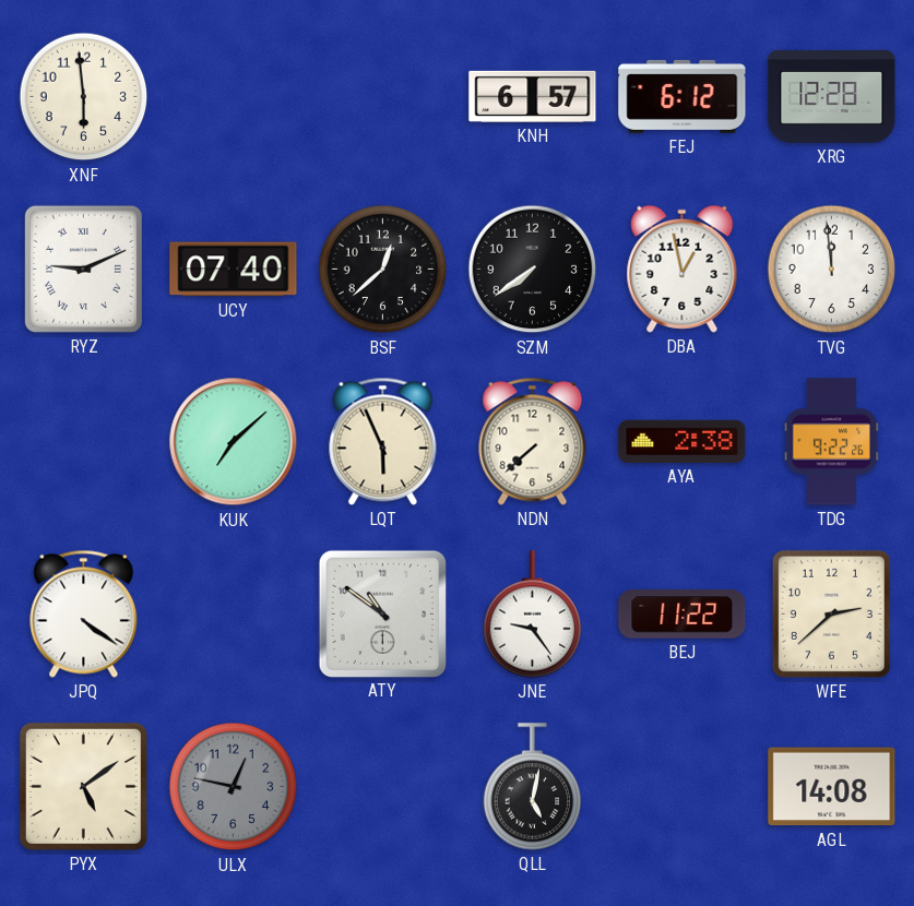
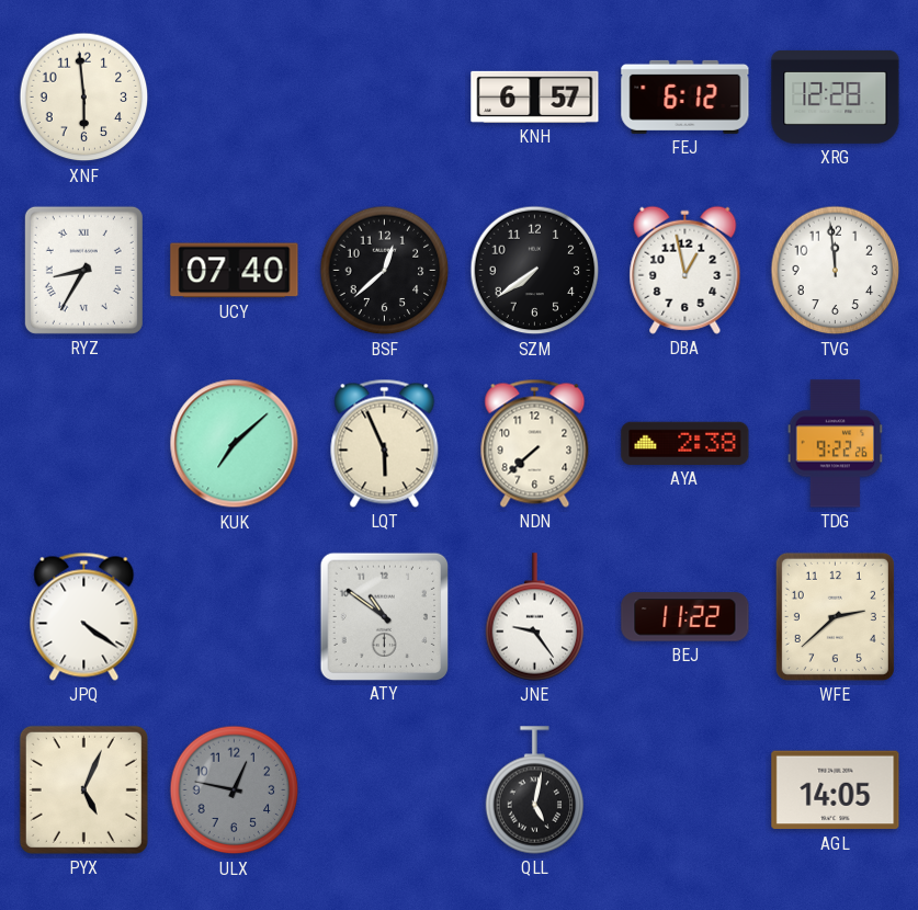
RYZ: 9:11 -> 8:35
PYX: 5:09 -> 5:04
AGL: 14:08 -> 14:05
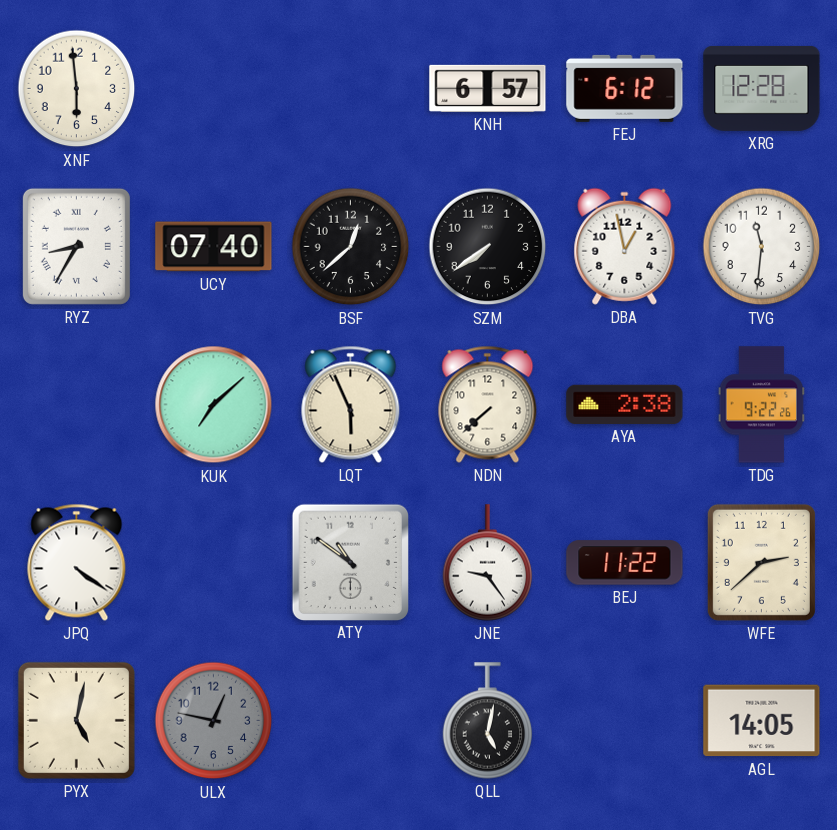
TVG: 11:59 -> 11:31
PYX: 5:04 -> 5:02
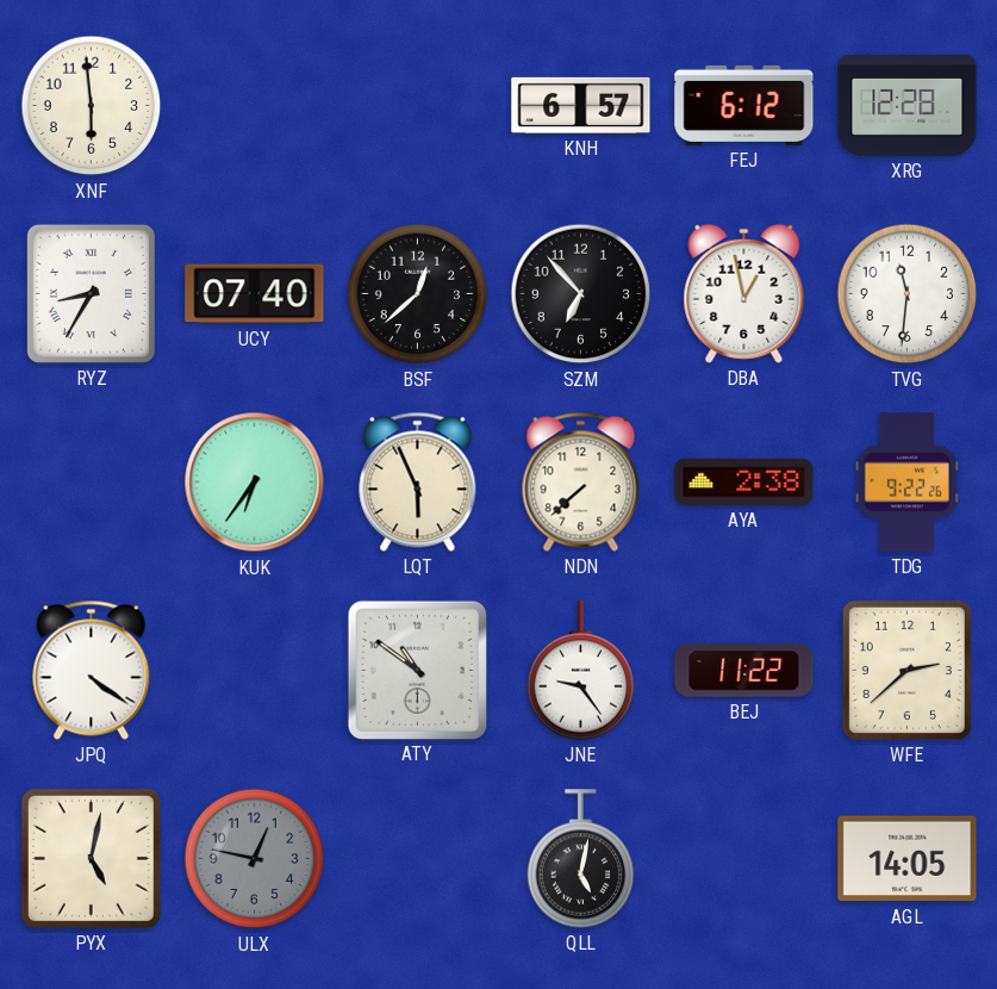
SZM: 7:39 -> 6:53
KUK: 7:08 -> 6:36
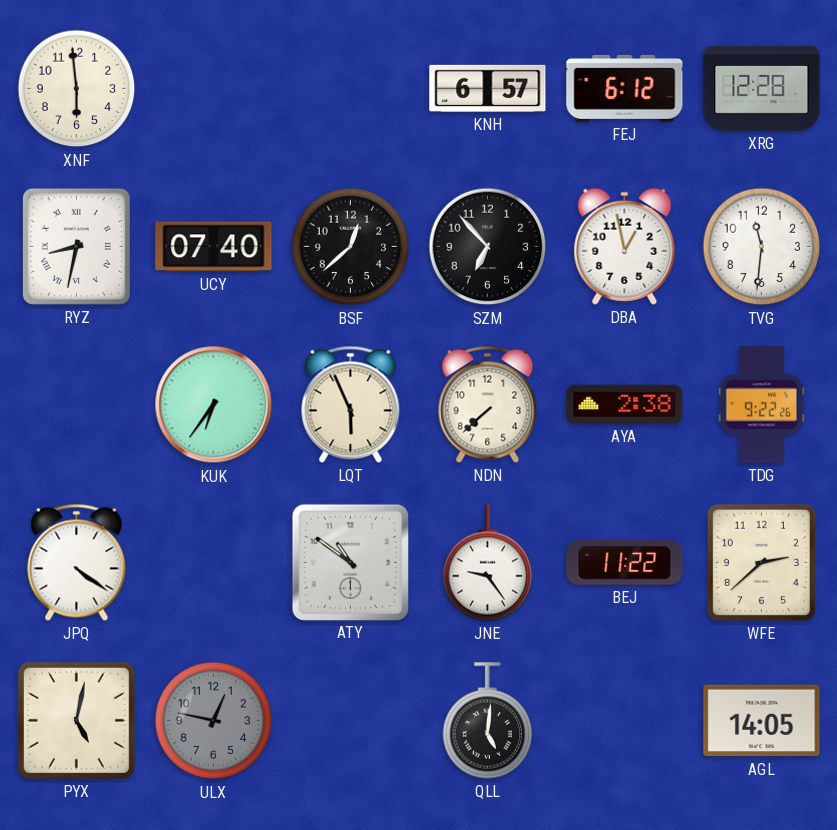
RYZ: 8:35 -> 8:32
QLL: 5:02 -> 5:01
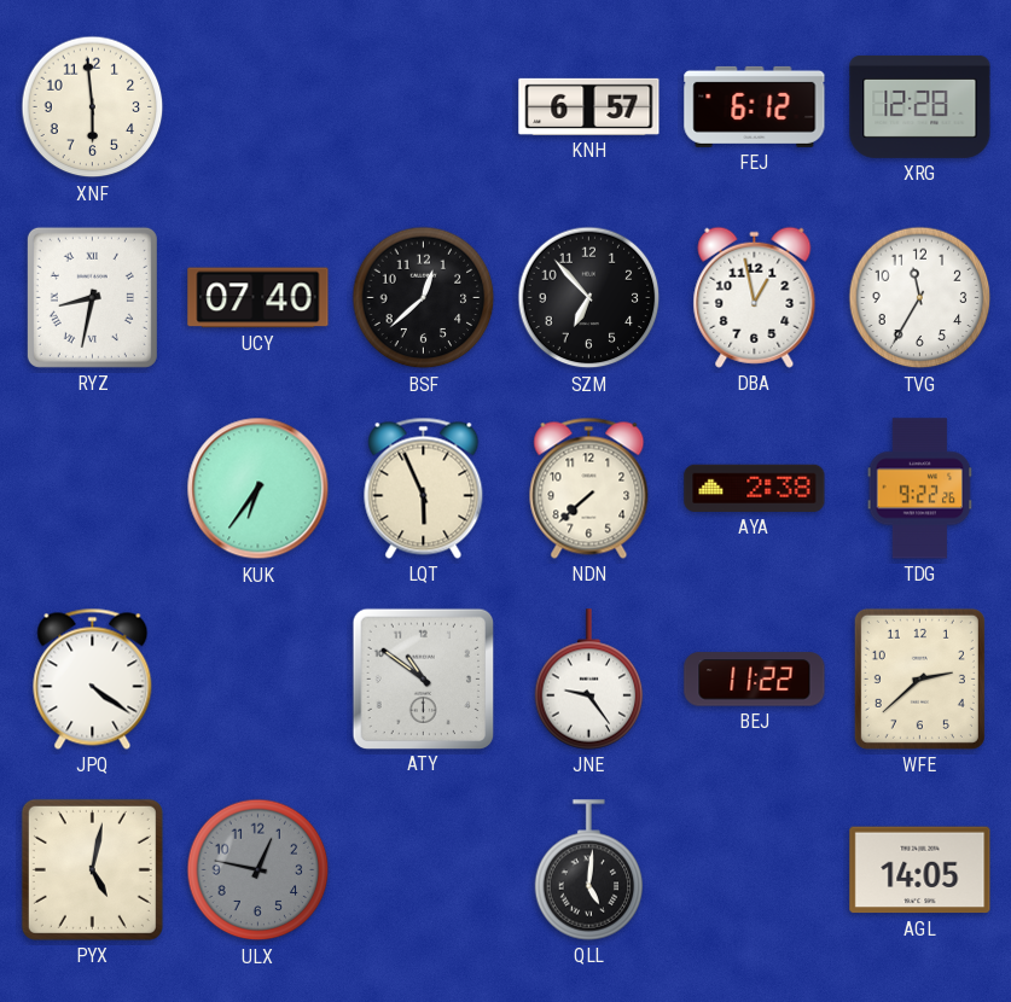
TVG: 11:31 -> 11:35
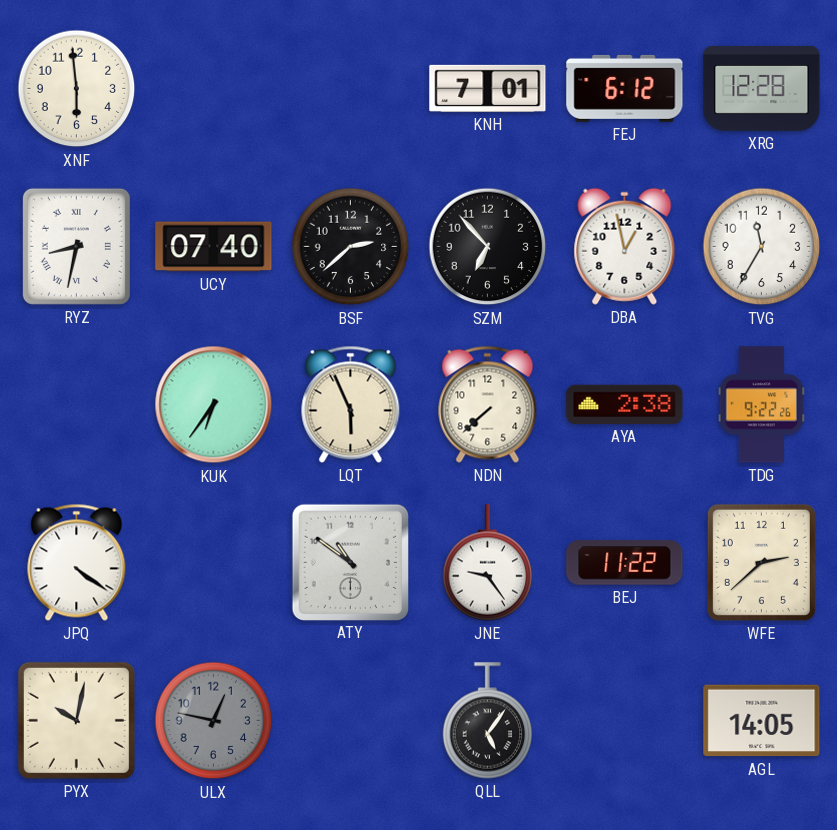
KNH: 6:57 -> 7:01
BSF: 12:38 -> 2:38
PYX: 5:02 -> 10:02
QLL: 5:01 -> 5:06
